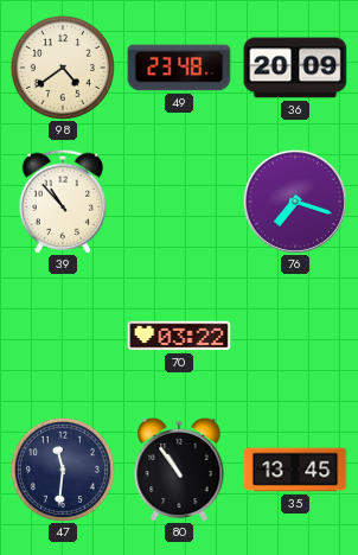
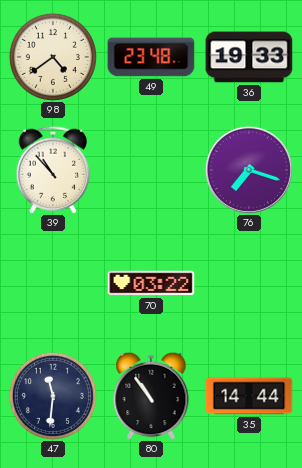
36: 20:09 -> 19:33
35: 13:45 -> 14:44
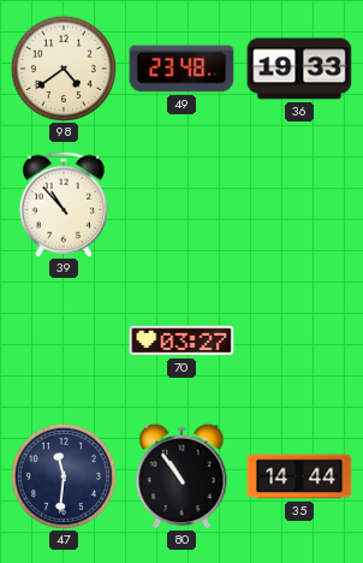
76: 7:18 -> none
70: 03:22 -> 03:27
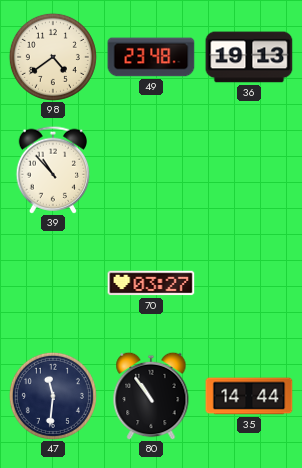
36: 19:33 -> 19:13
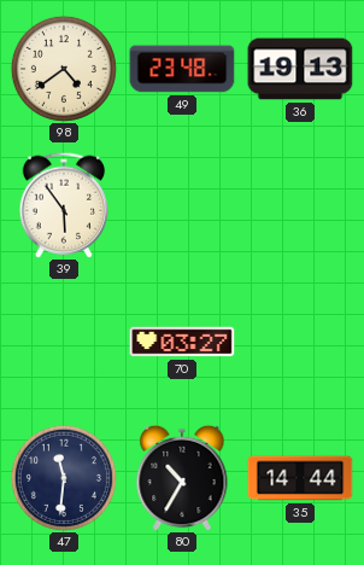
39: 10:53 -> 5:54
80: 10:54 -> 10:35
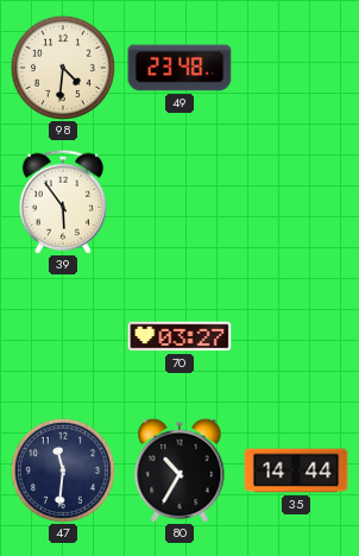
98: 4:39 -> 4:31
36: 19:13 -> none
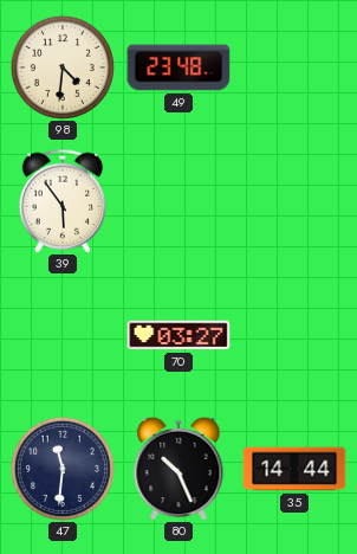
80: 10:35 -> 10:26
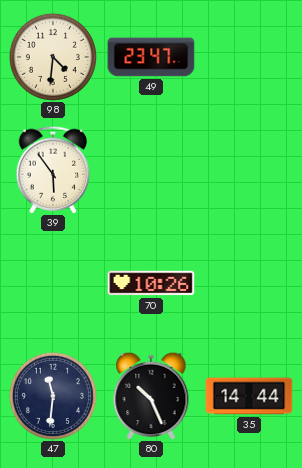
49: 23:48 -> 23:47
70: 03:27 -> 10:26
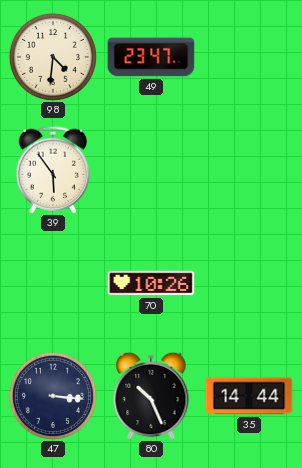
47: 11:31 -> 3:16
